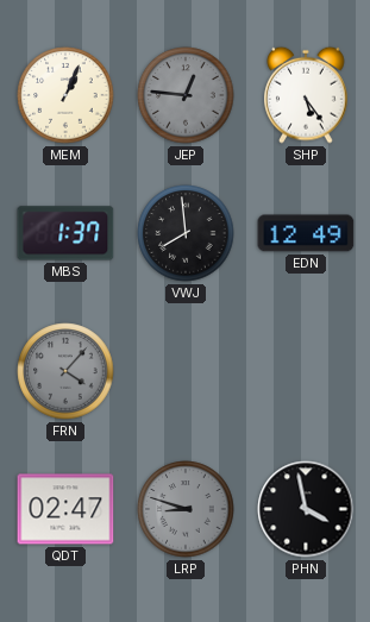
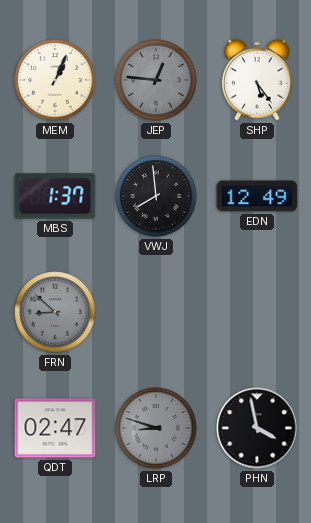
FRN: 4:07 -> 8:52
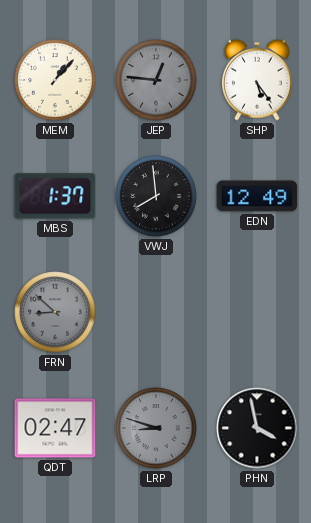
MEM: 1:04 -> 1:07
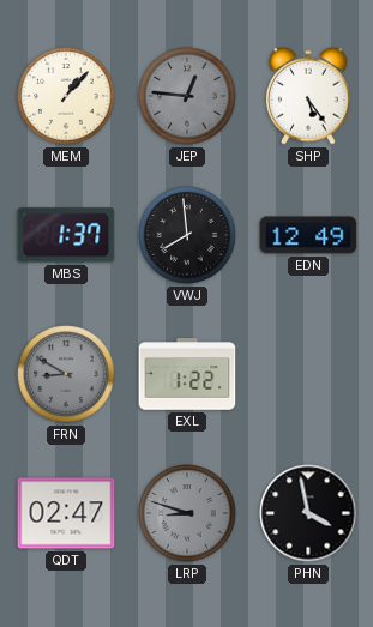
FRN: 8:52 -> 8:50
EXL: none -> 1:22
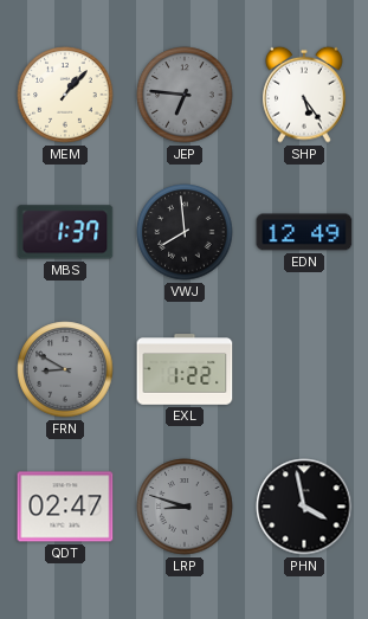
JEP: 12:46 -> 6:46
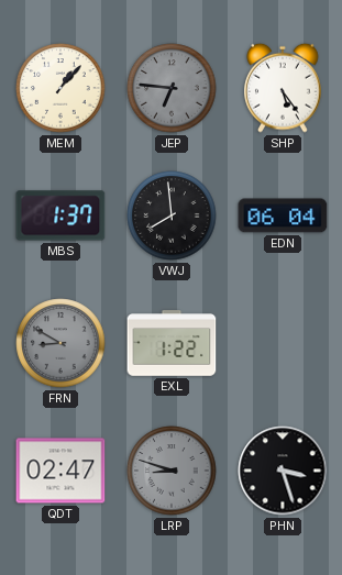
EDN: 12:49 -> 06:04
PHN: 3:58 -> 3:27
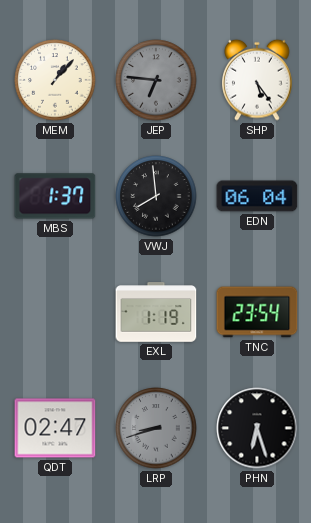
FRN: 8:50 -> none
EXL: 1:22 -> 1:19
TNC: none -> 23:54
LRP: 8:48 -> 8:42
PHN: 3:27 -> 6:27
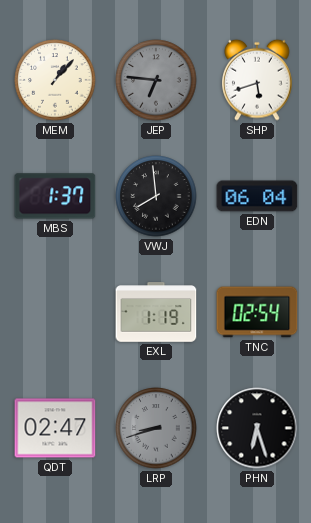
SHP: 5:24 -> 5:42
TNC: 23:54 -> 02:54
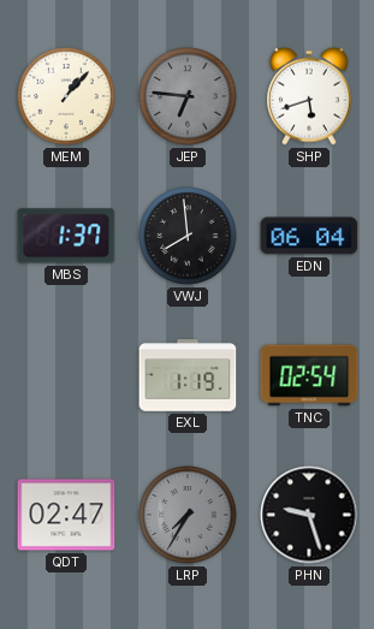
LRP: 8:42 -> 7:35
PHN: 6:27 -> 9:27
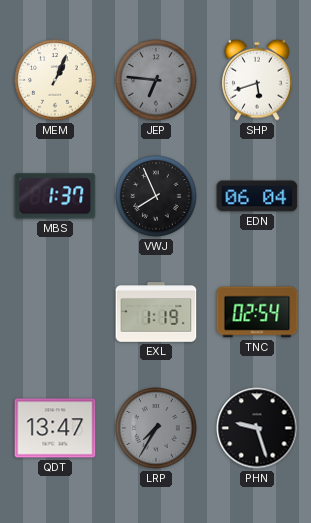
MEM: 1:07 -> 1:04
VWJ: 7:59 -> 7:56
QDT: 02:47 -> 13:47
